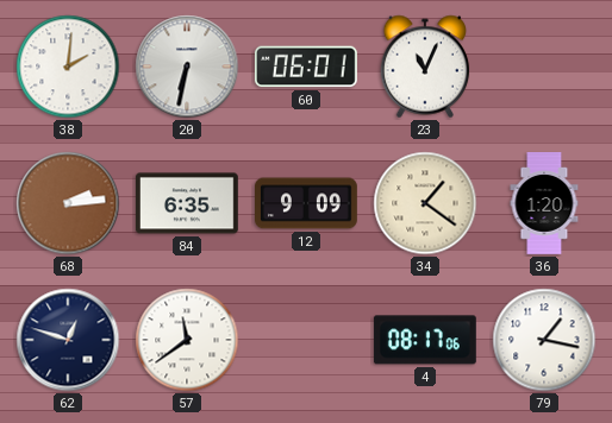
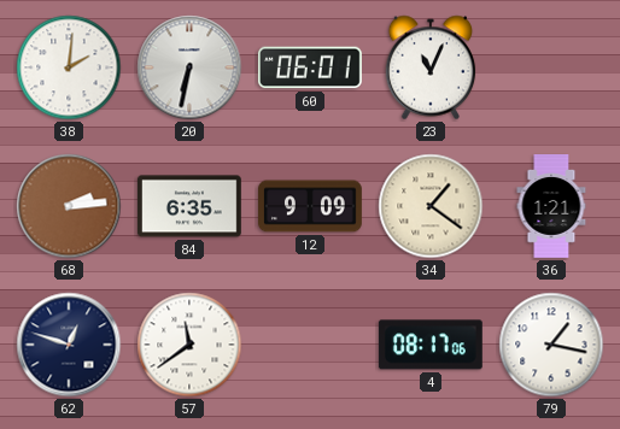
36: 1:20 -> 1:21
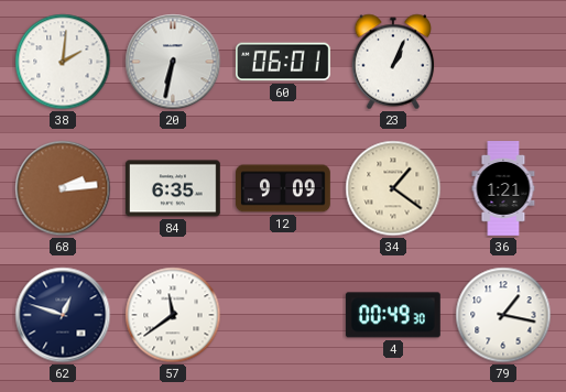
23: 11:04 -> 1:04
4: 08:17 -> 00:49
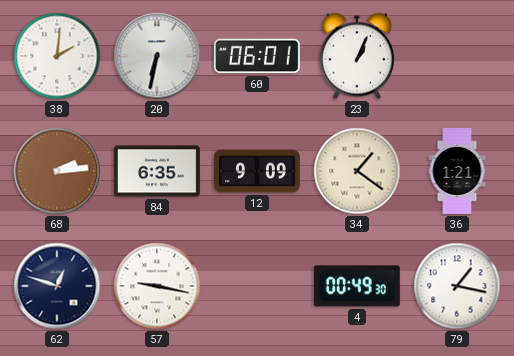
57: 11:39 -> 9:17
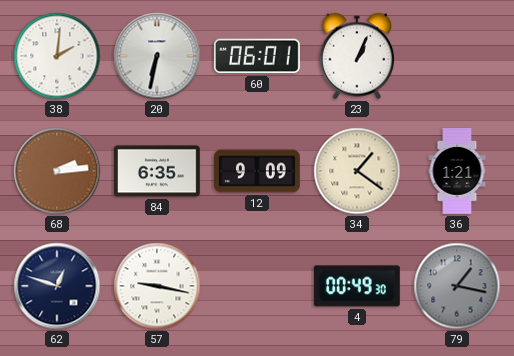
79 dial: white -> grey
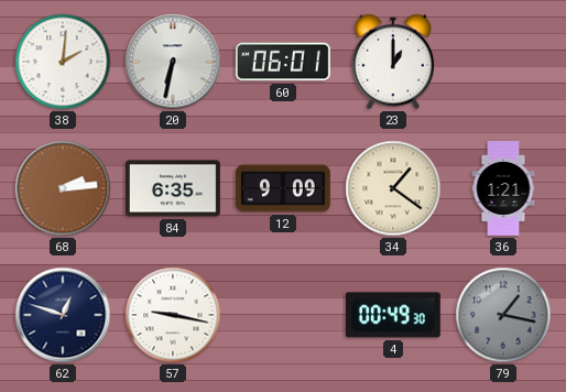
23: 1:04 -> 1:00
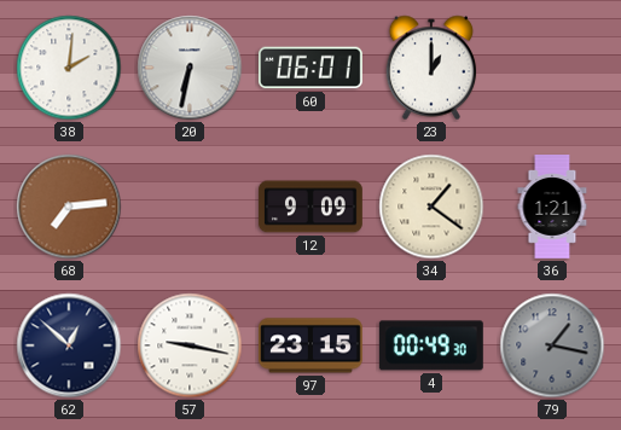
68: 2:14 -> 7:14
84: 6:35 -> none
62: 12:48 -> 12:52
97: none -> 23:15
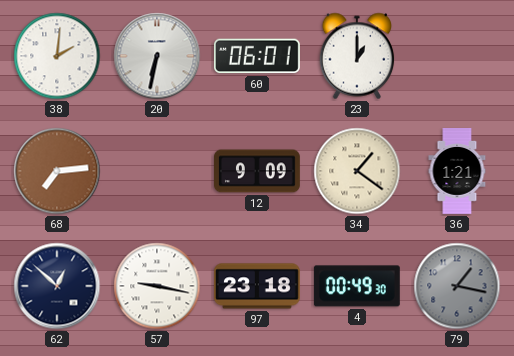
97: 23:15 -> 23:18
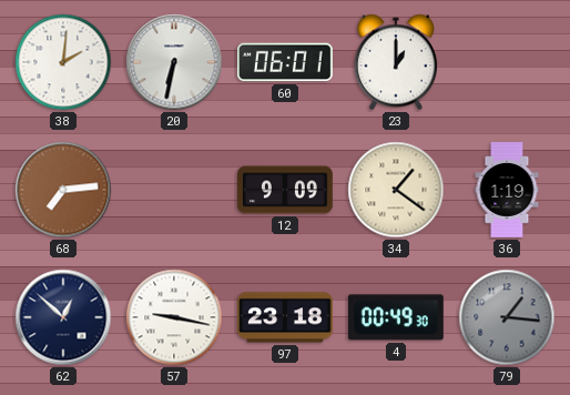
36: 1:21 -> 1:19
79: 1:17 -> 1:16
